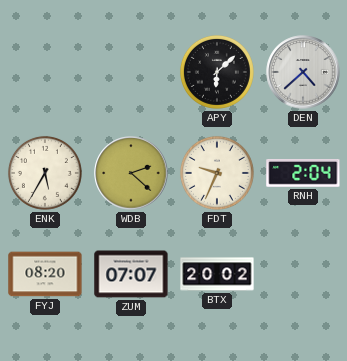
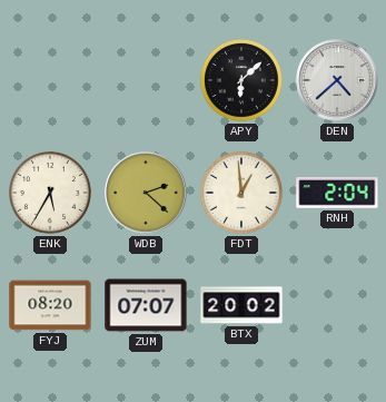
FDT: 9:34 -> 12:59
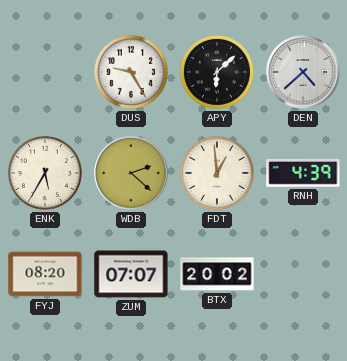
DUS: none -> 9:25
RNH: 2:04 -> 4:39
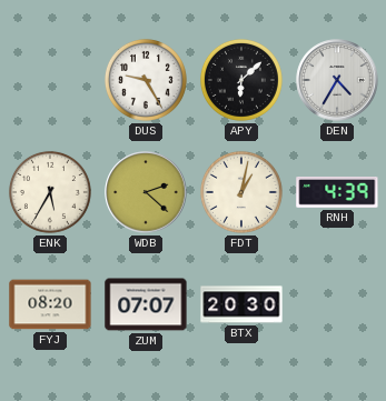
DEN: 4:38 -> 4:35
FDT: 12:59 -> 1:02
BTX: 20:02 -> 20:30
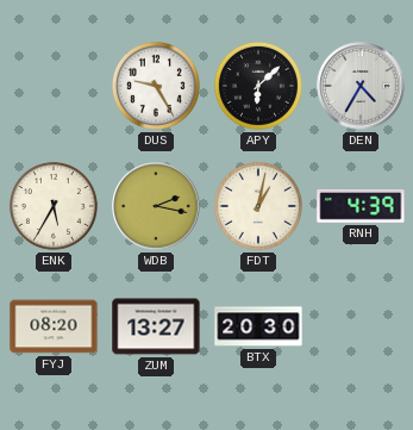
WDB: 2:22 -> 2:17
ZUM: 07:07 -> 13:27
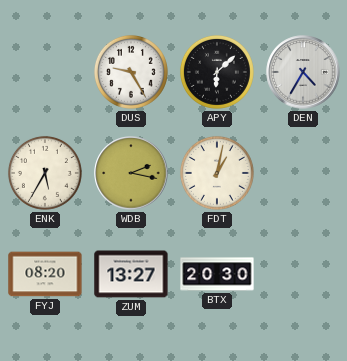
RNH: 4:39 -> none
